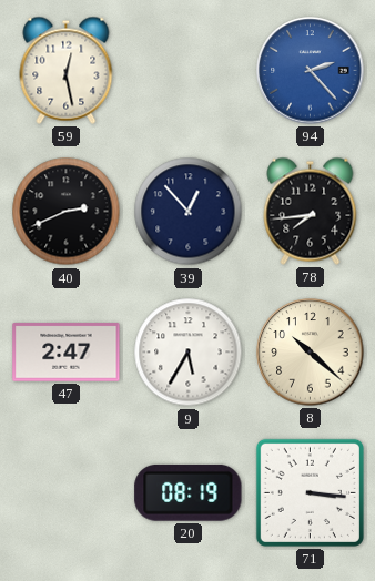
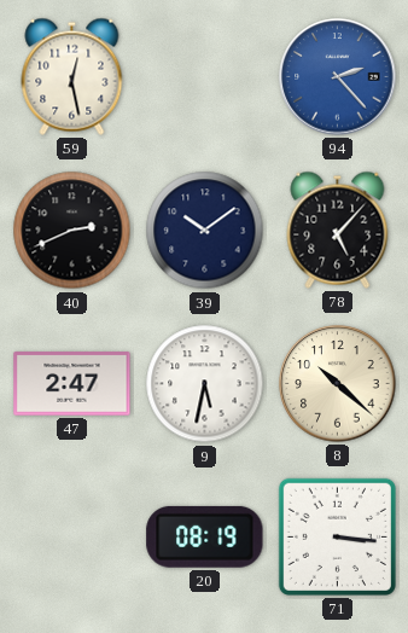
39: 12:53 -> 10:09
78: 7:44 -> 5:07
9: 5:35 -> 5:32
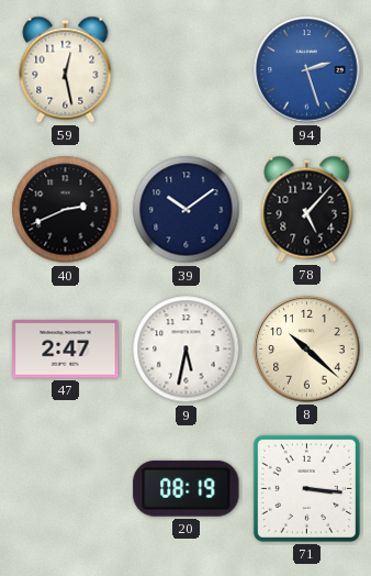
94: 2:23 -> 2:27
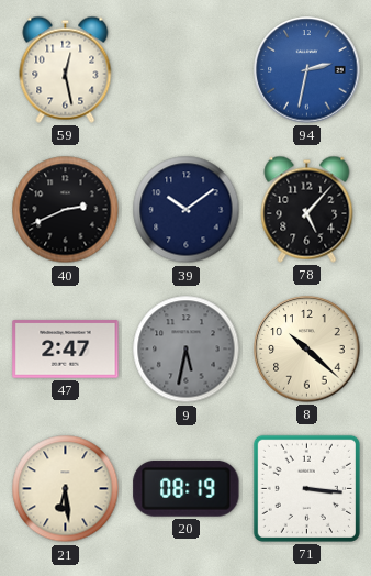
94: 2:27 -> 2:32
9 dial: white -> grey
21: none -> 6:29
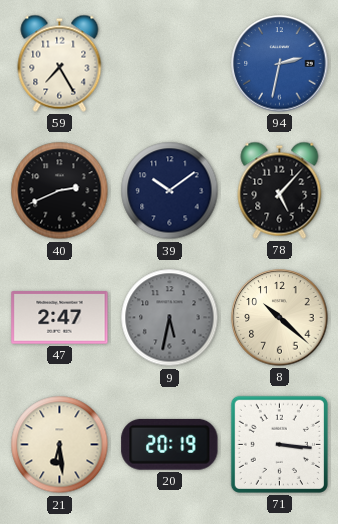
59: 12:28 -> 7:25
20: 08:19 -> 20:19
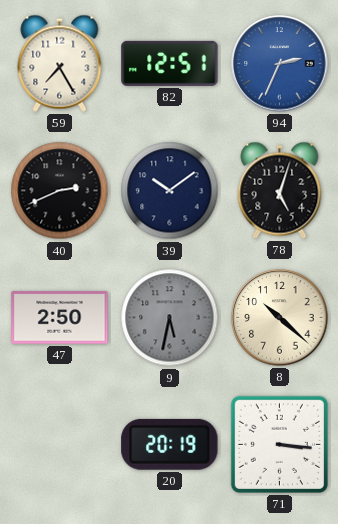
82: none -> 12:51
94: 2:32 -> 2:34
78: 5:07 -> 5:03
47: 2:47 -> 2:50
21: 6:29 -> none
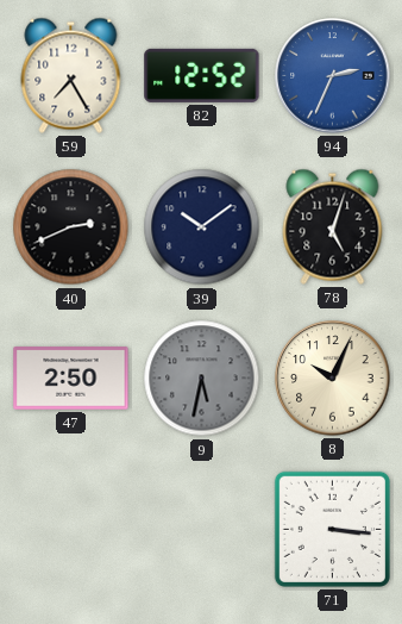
82: 12:51 -> 12:52
8: 10:22 -> 10:04
20: 20:19 -> none
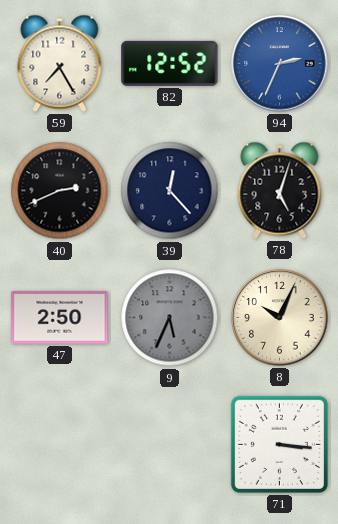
39: 10:09 -> 12:23
9: 5:32 -> 5:34
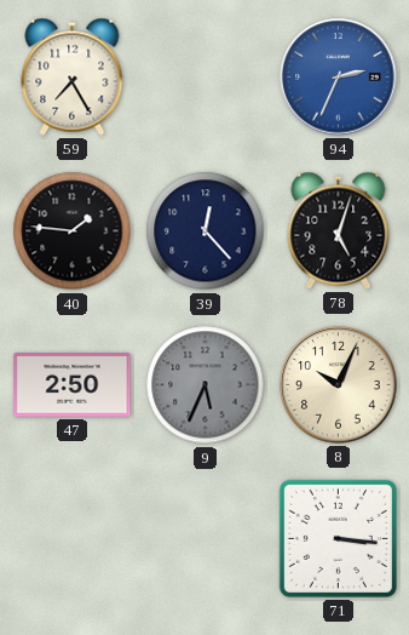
82: 12:52 -> none
40: 2:41 -> 1:46
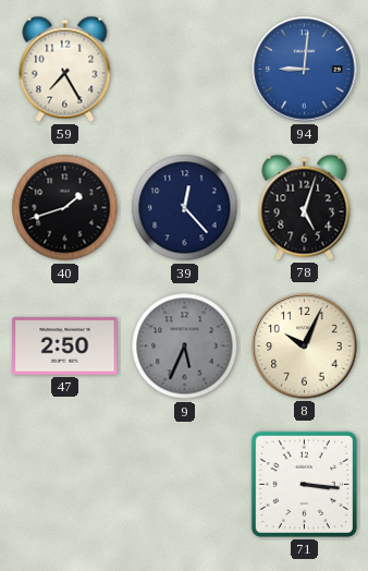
94: 2:34 -> 9:01
40: 1:46 -> 1:42
